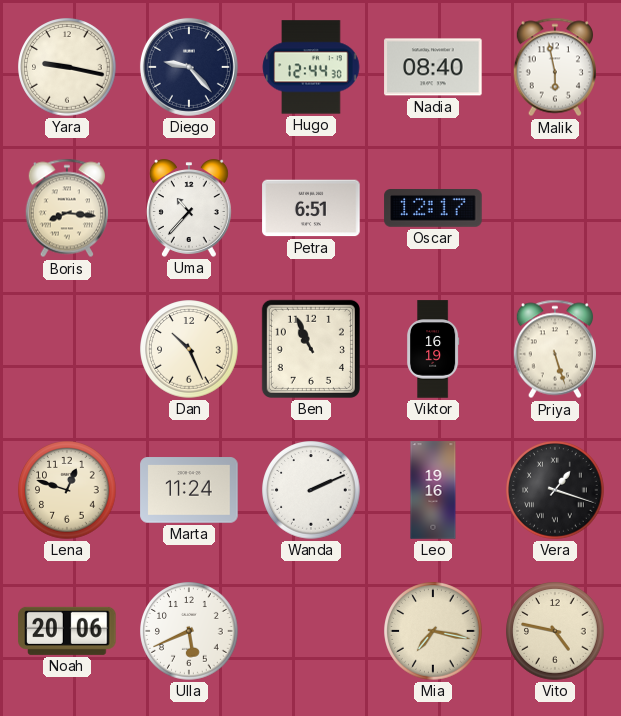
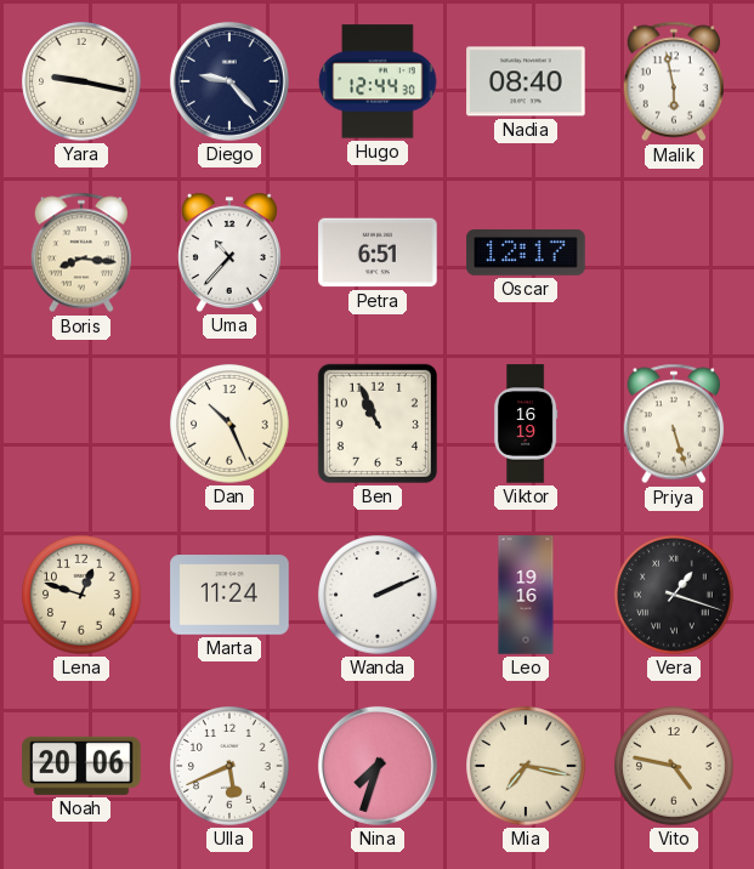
Nina: none -> 7:33
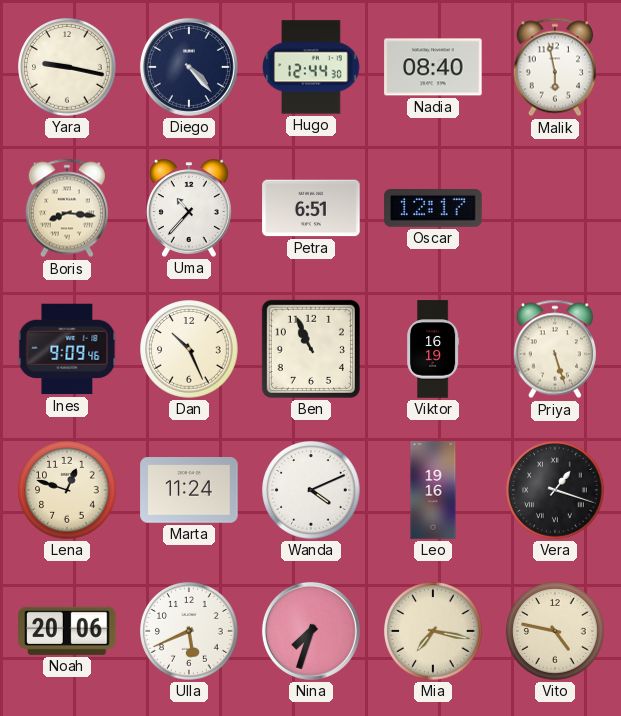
Diego: 9:23 -> 4:23
Ines: none -> 9:09
Wanda: 2:11 -> 4:11
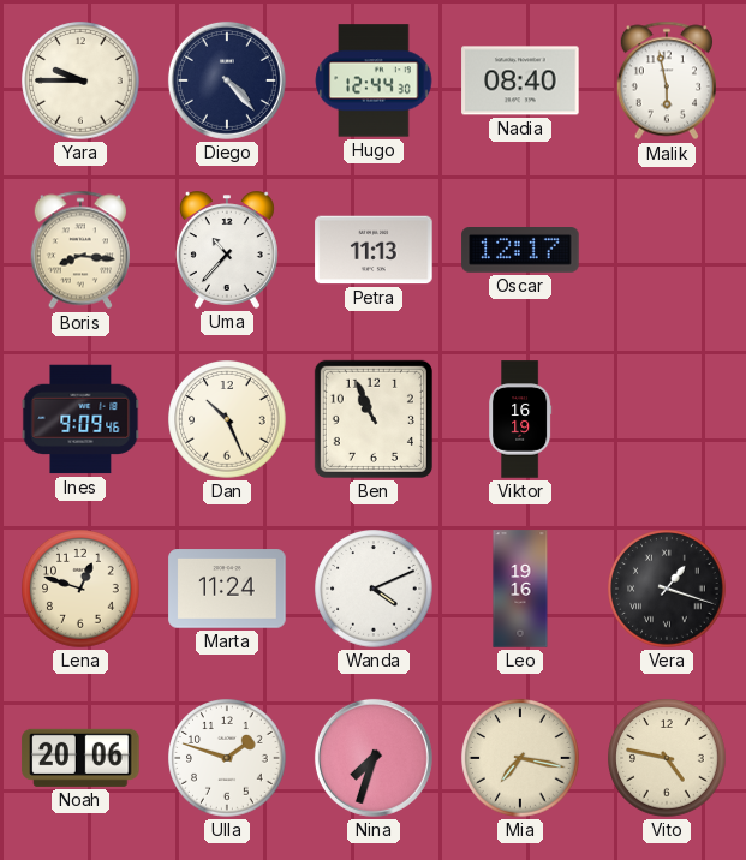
Yara: 9:17 -> 9:45
Petra: 6:51 -> 11:13
Priya: 5:27 -> none
Ulla: 5:41 -> 1:48
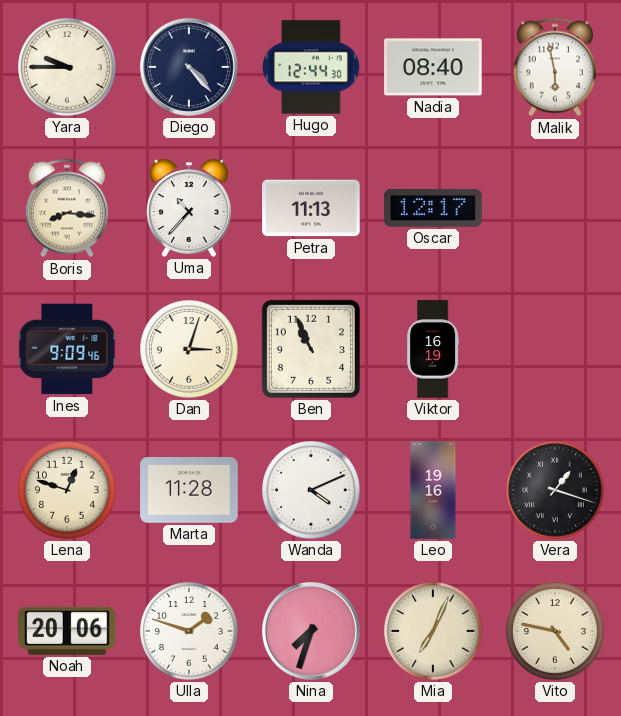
Dan: 10:26 -> 3:03
Marta: 11:24 -> 11:28
Mia: 7:17 -> 7:04
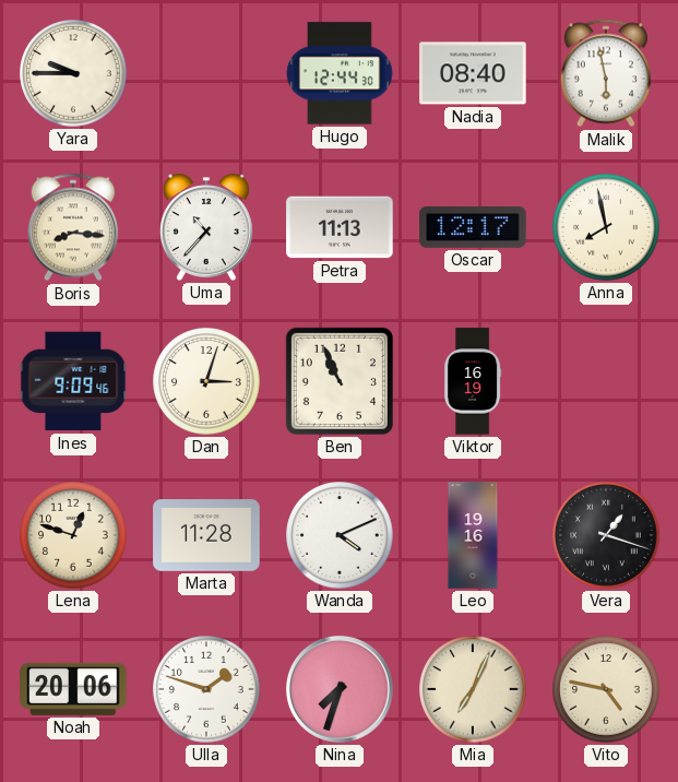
Diego: 4:23 -> none
Anna: none -> 7:58
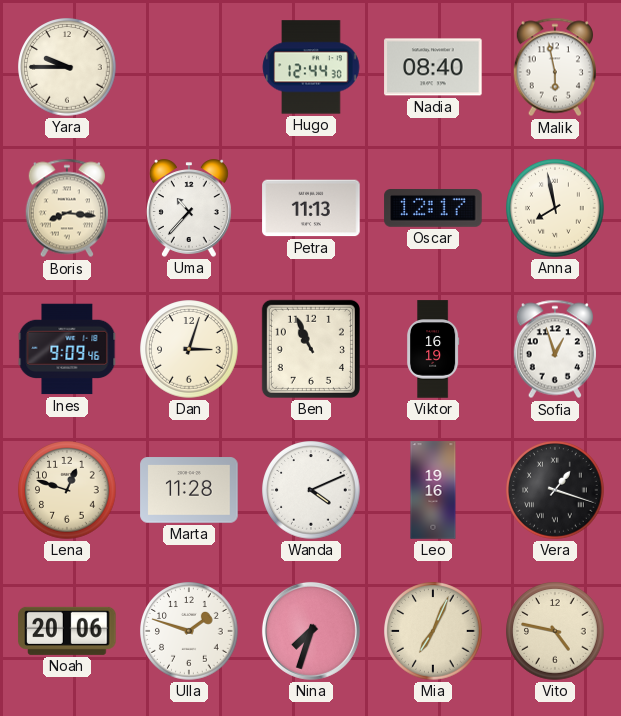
Sofia: none -> 12:57
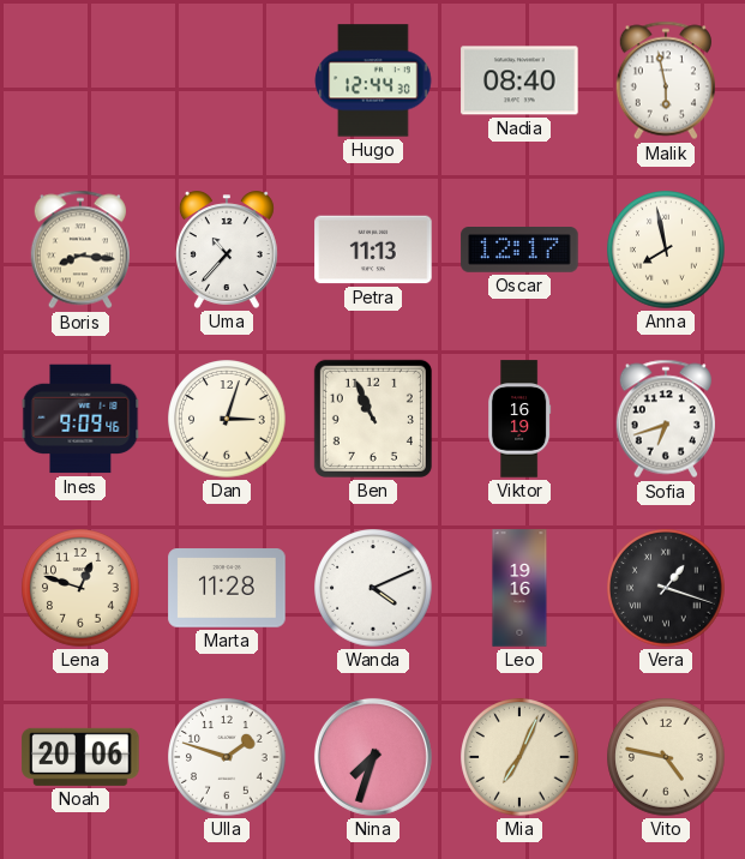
Yara: 9:45 -> none
Sofia: 12:57 -> 6:42
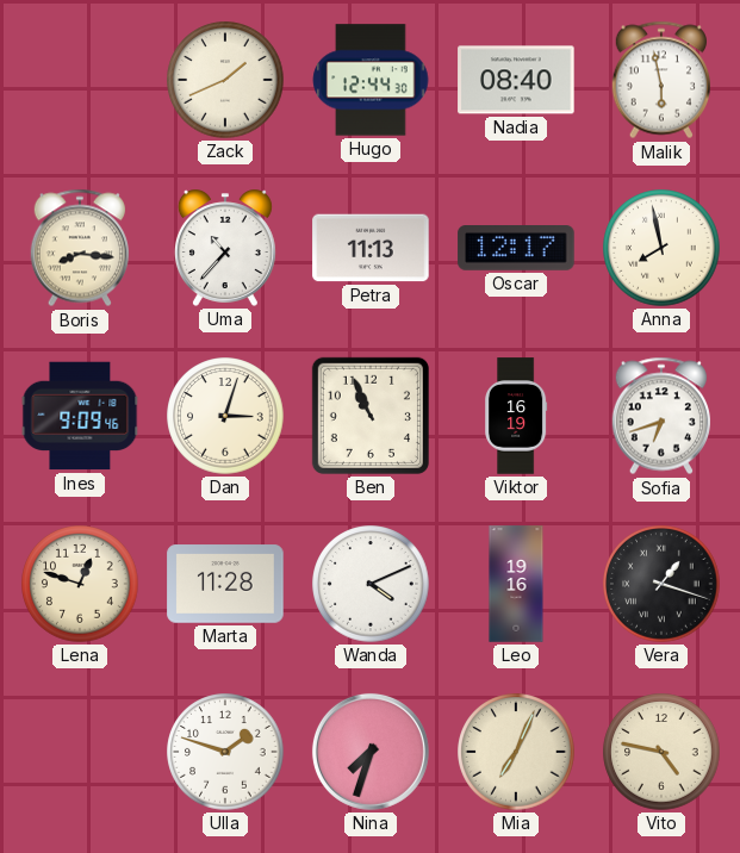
Zack: none -> 1:41
Noah: 20:06 -> none
